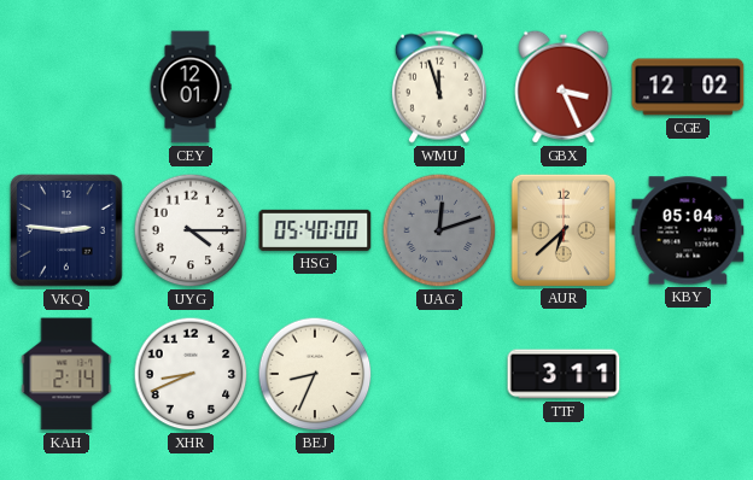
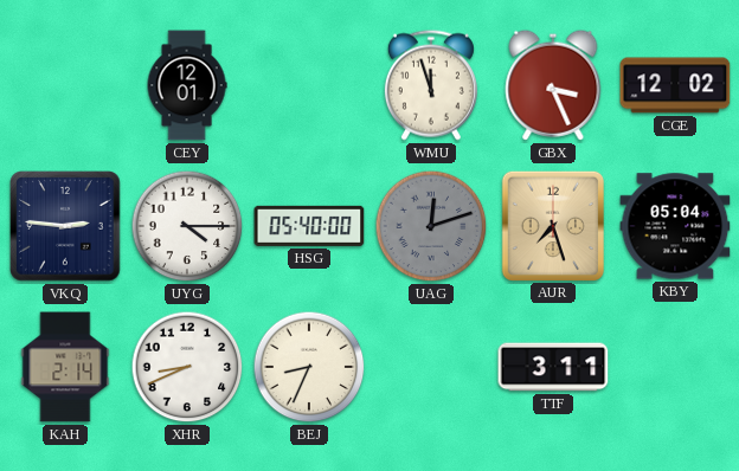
AUR: 6:38 -> 7:27
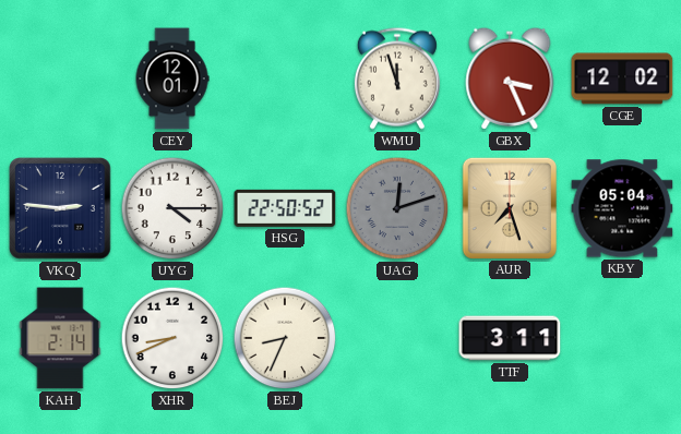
HSG: 05:40 -> 22:50
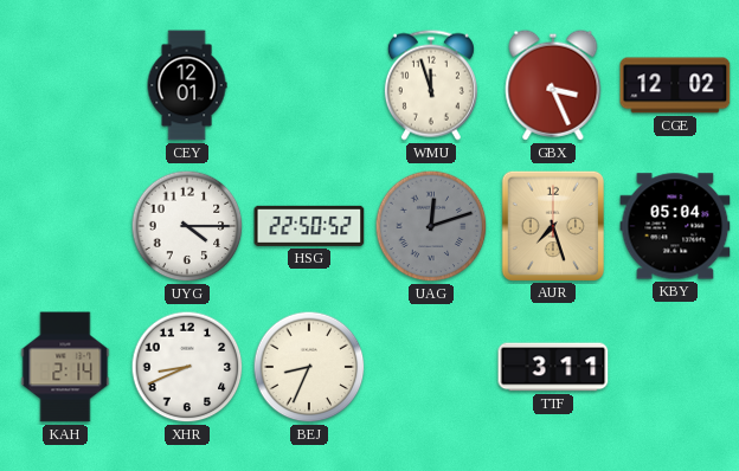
VKQ: 2:46 -> none
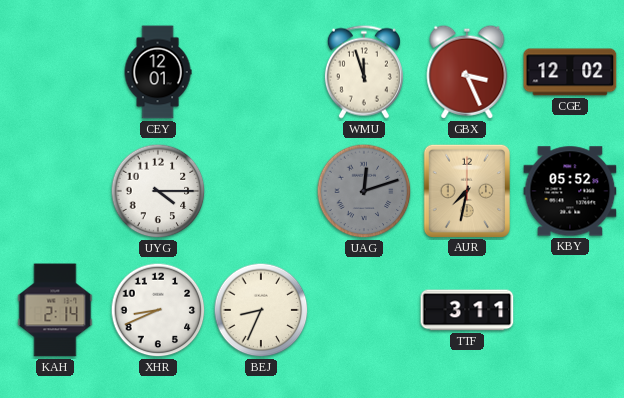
HSG: 22:50 -> none
AUR: 7:27 -> 7:32
KBY: 05:04 -> 05:52
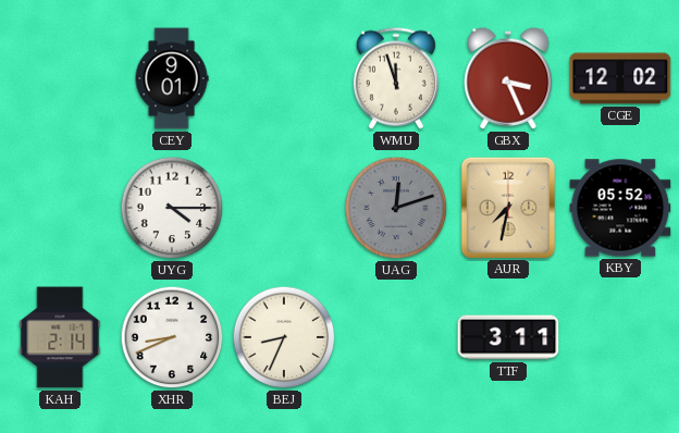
CEY: 12:01 -> 9:01
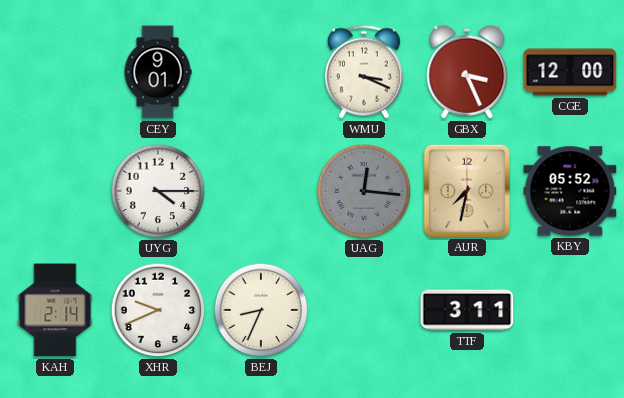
WMU: 11:57 -> 3:19
CGE: 12:02 -> 12:00
UAG: 12:12 -> 12:16
XHR: 8:41 -> 9:41
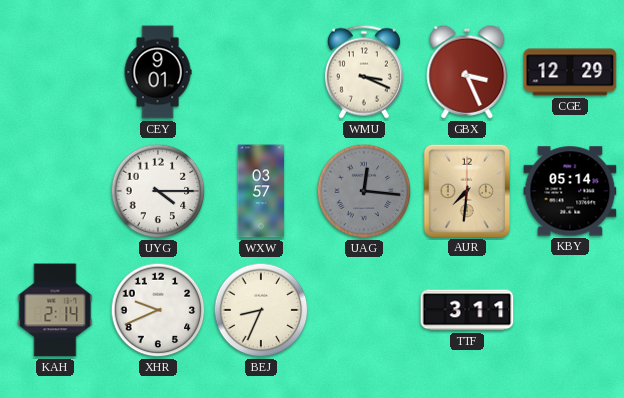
CGE: 12:00 -> 12:29
WXW: none -> 03:57
AUR: 7:32 -> 7:31
KBY: 05:52 -> 05:14
